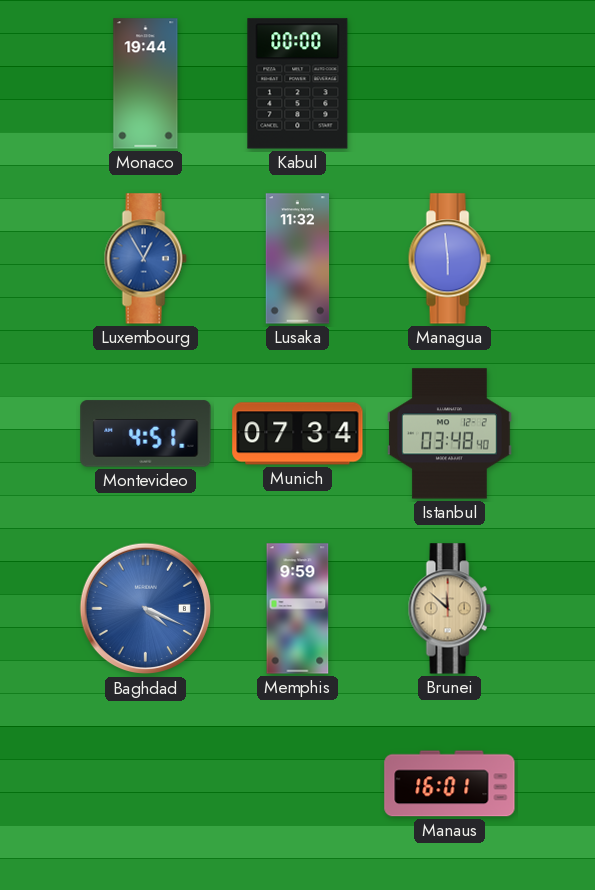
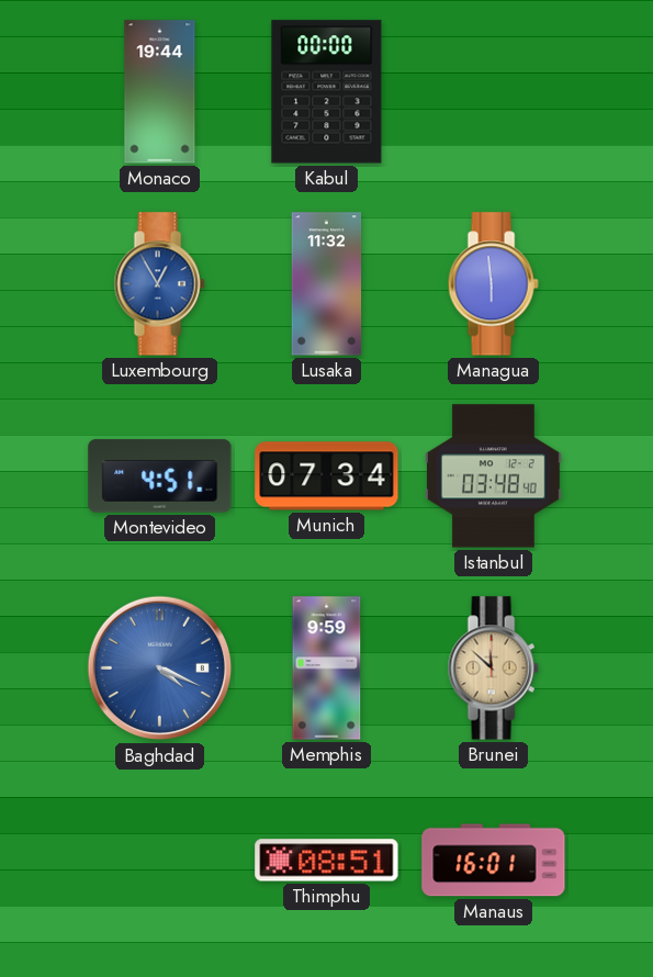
Thimphu: none -> 08:51
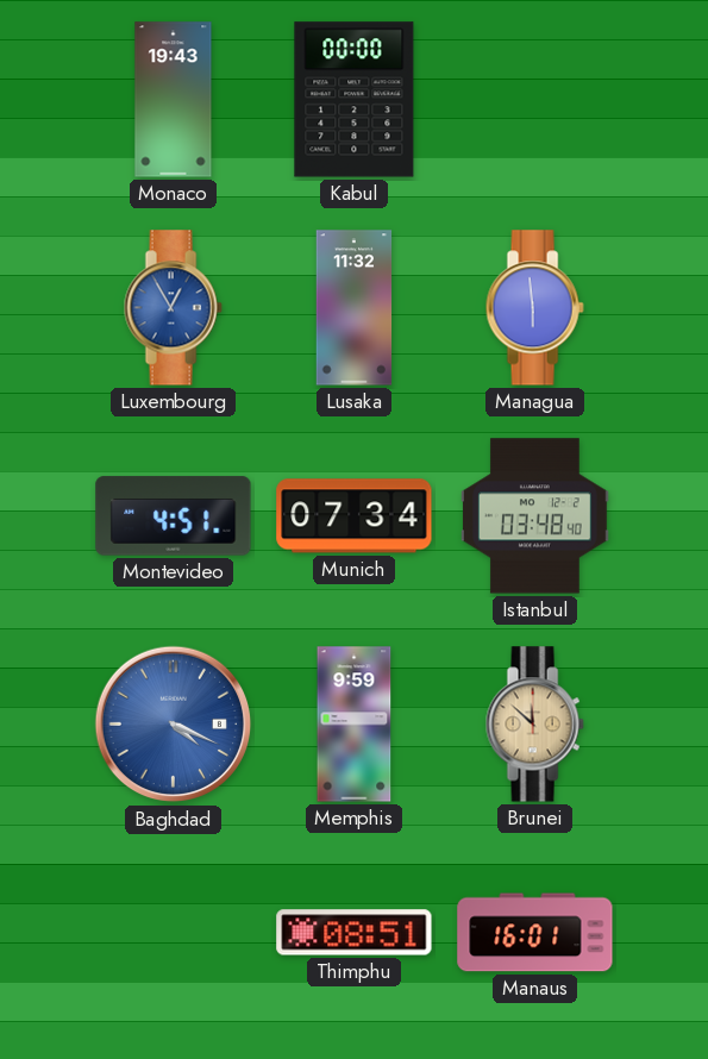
Monaco: 19:44 -> 19:43
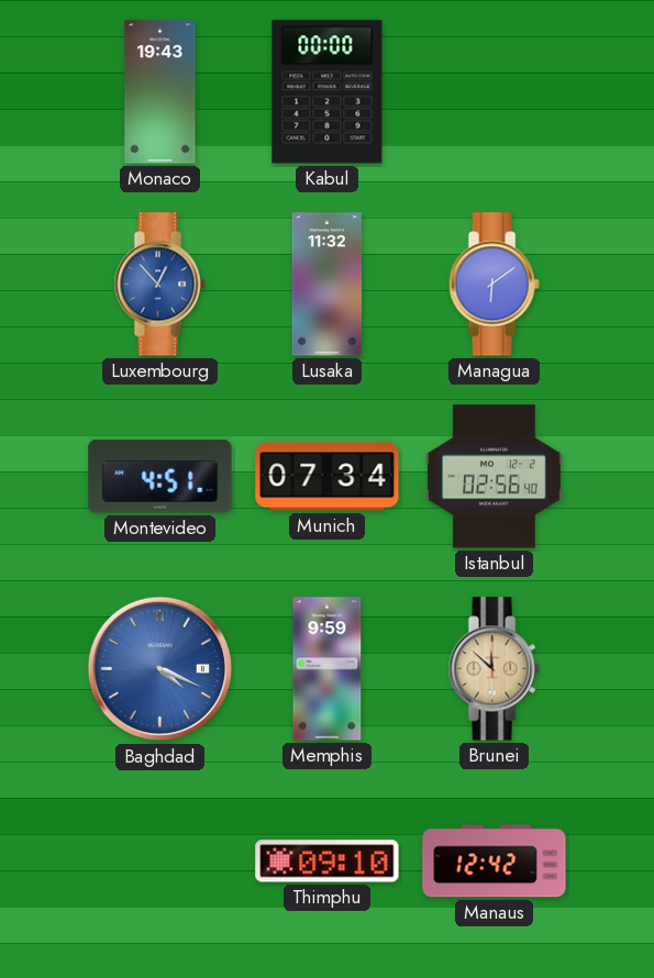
Luxembourg: 12:55 -> 12:53
Managua: 5:59 -> 6:09
Istanbul: 03:48 -> 02:56
Thimphu: 08:51 -> 09:10
Manaus: 16:01 -> 12:42
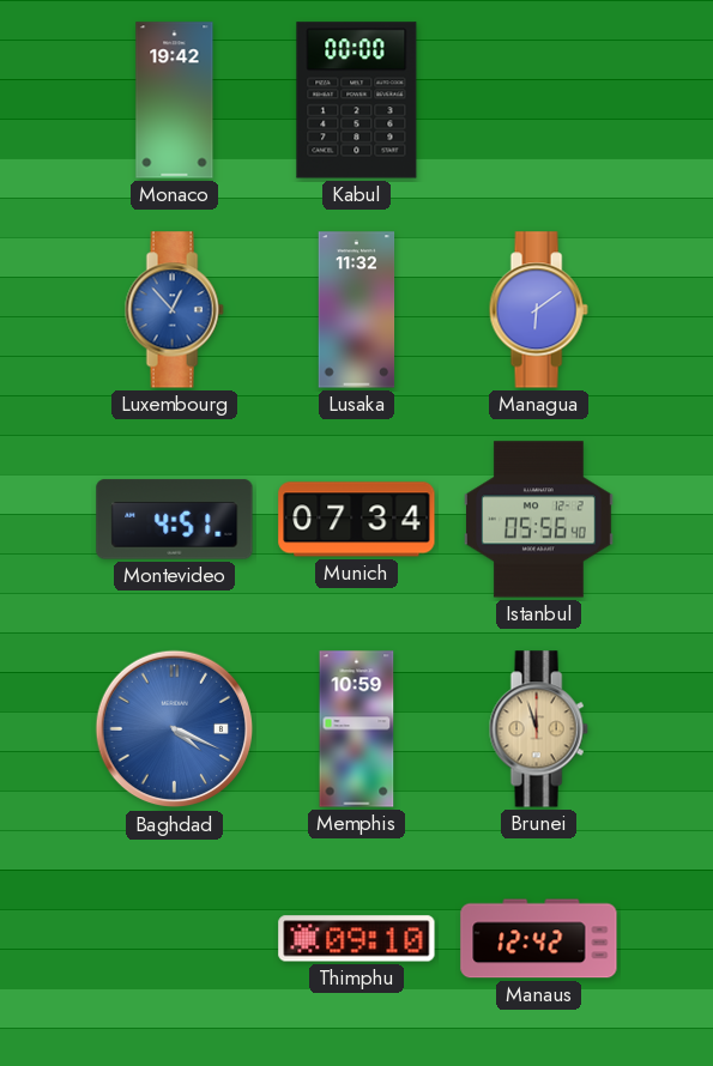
Monaco: 19:43 -> 19:42
Istanbul: 02:56 -> 05:56
Memphis: 9:59 -> 10:59
Brunei: 11:52 -> 11:57
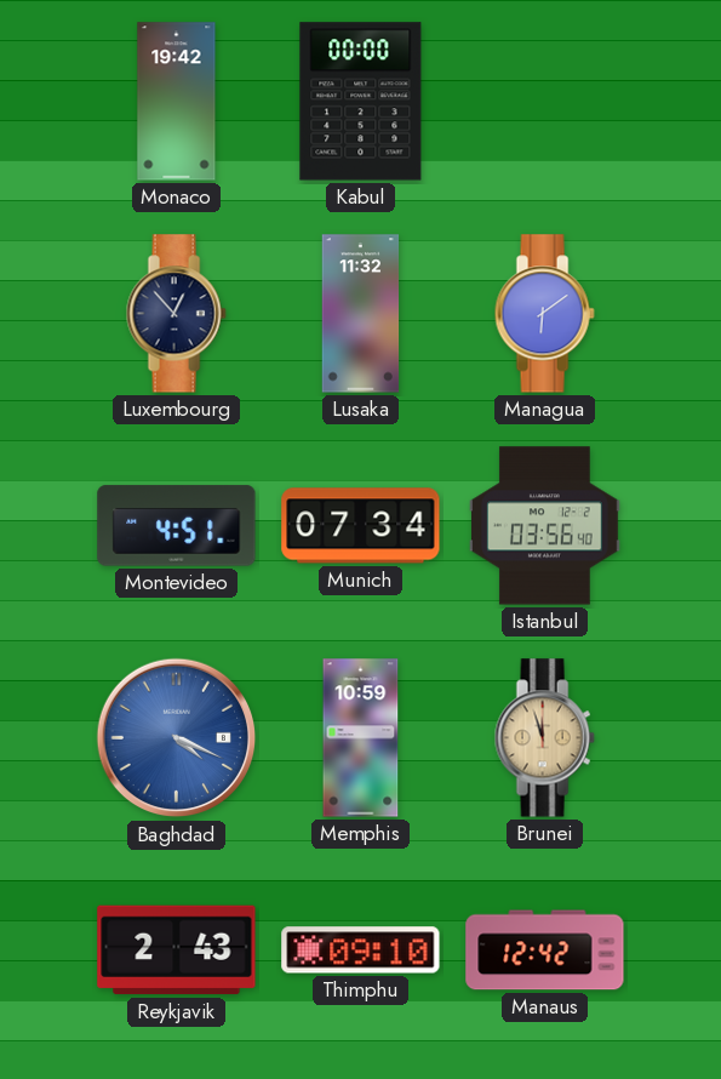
Luxembourg dial: blue -> navy
Istanbul: 05:56 -> 03:56
Reykjavik: none -> 2:43
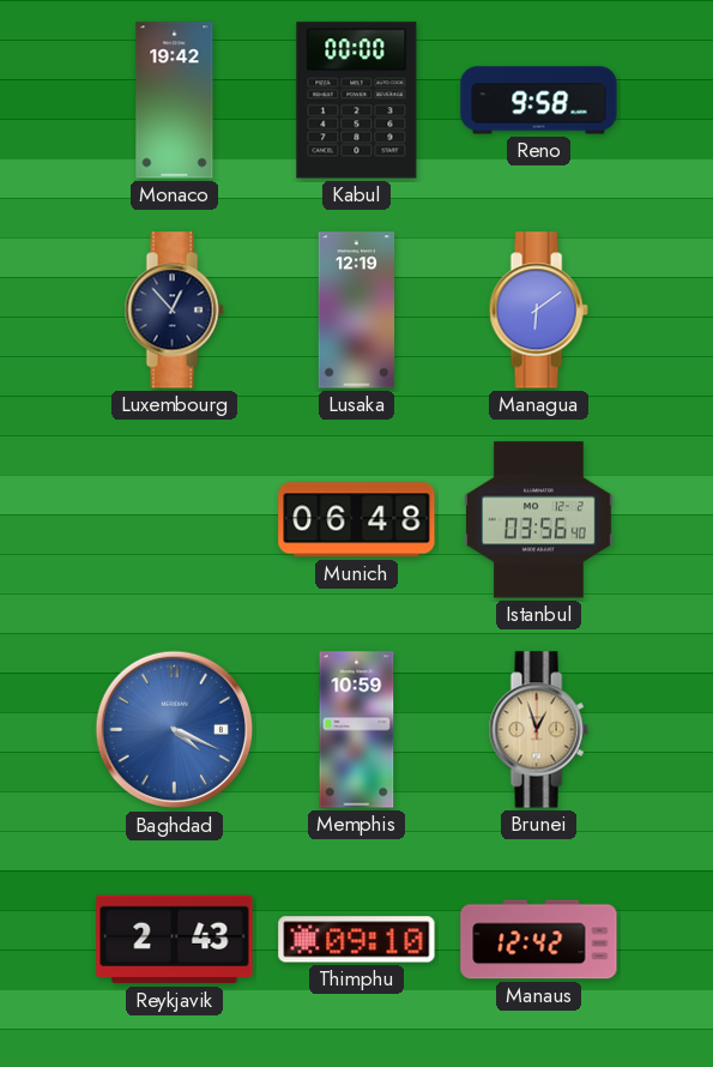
Reno: none -> 9:58
Lusaka: 11:32 -> 12:19
Montevideo: 4:51 -> none
Munich: 07:34 -> 06:48
Brunei: 11:57 -> 12:57
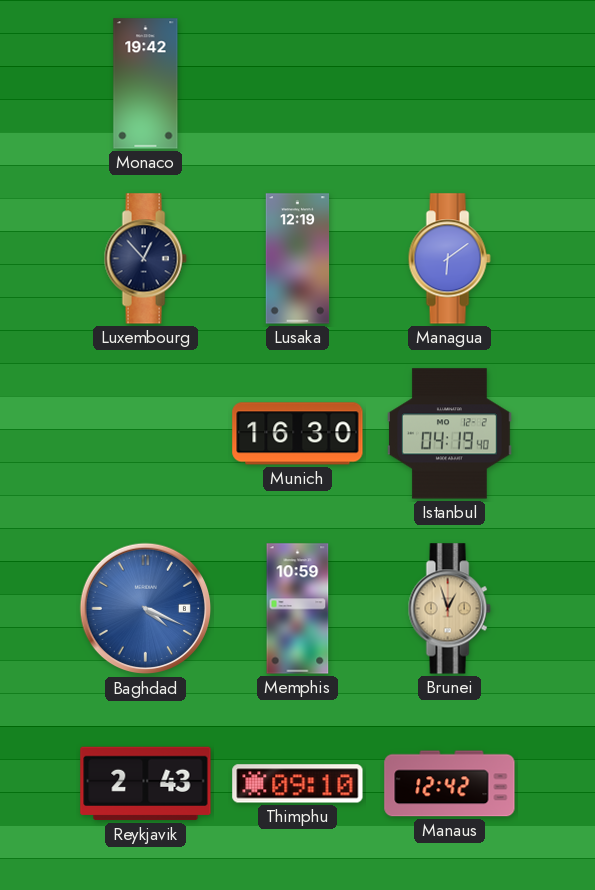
Kabul: 00:00 -> none
Reno: 9:58 -> none
Munich: 06:48 -> 16:30
Istanbul: 03:56 -> 04:19
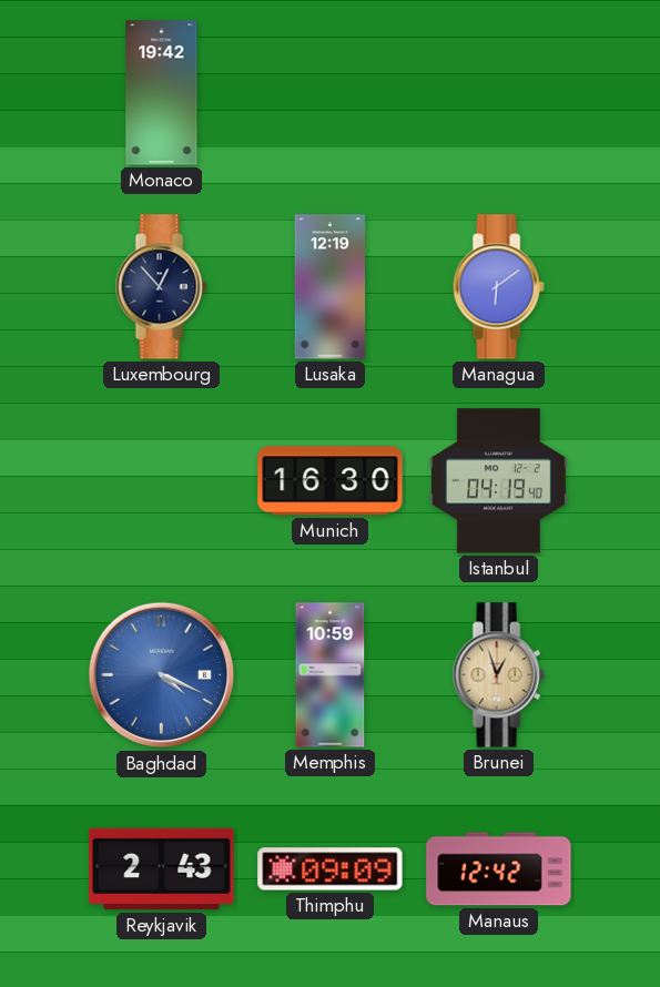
Thimphu: 09:10 -> 09:09
